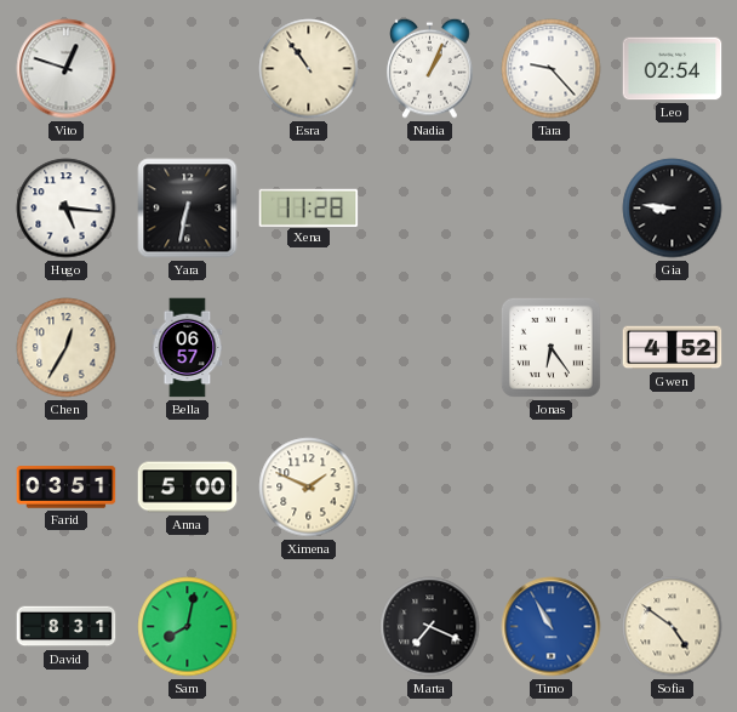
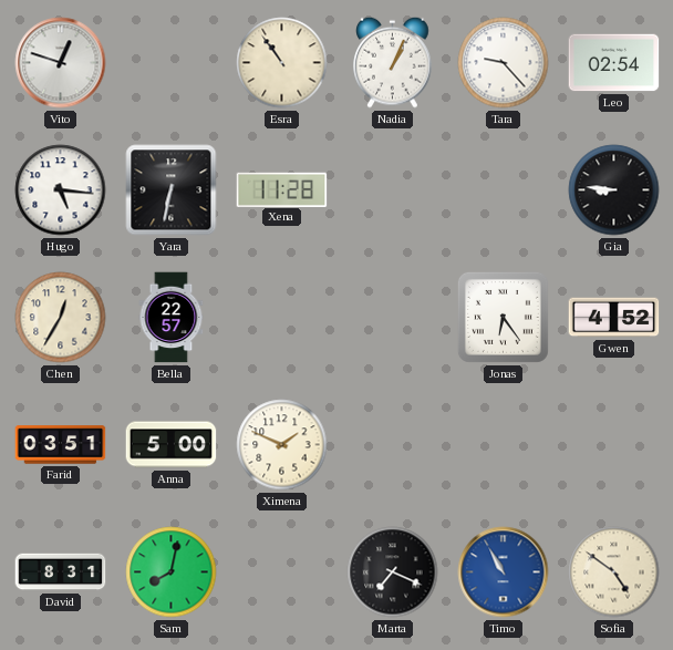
Bella: 06:57 -> 22:57
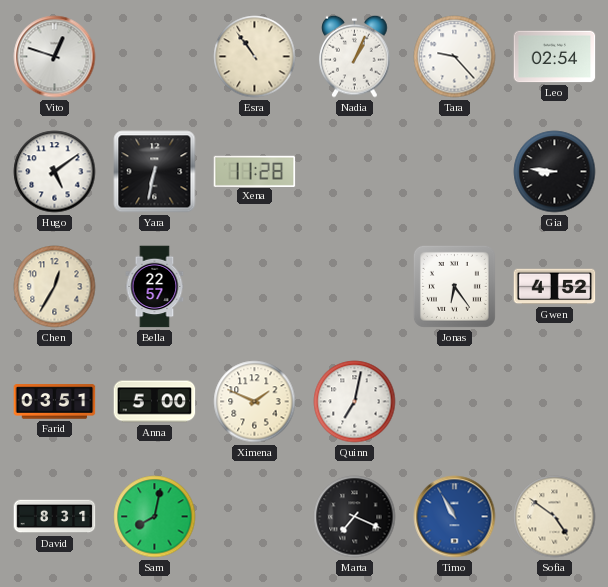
Hugo: 5:16 -> 5:09
Quinn: none -> 7:02
